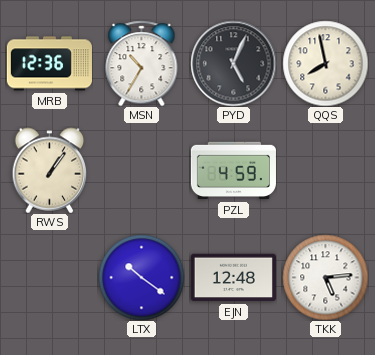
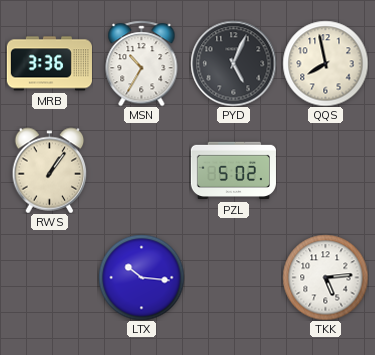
MRB: 12:36 -> 3:36
PZL: 4:59 -> 5:02
LTX: 10:21 -> 10:16
EJN: 12:48 -> none
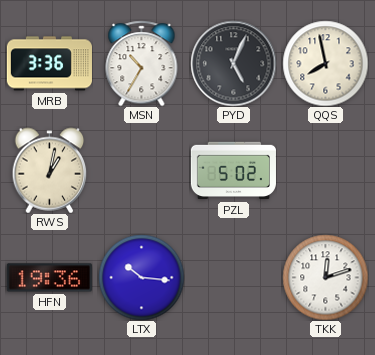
RWS: 1:06 -> 1:02
HFN: none -> 19:36
TKK: 5:14 -> 12:12
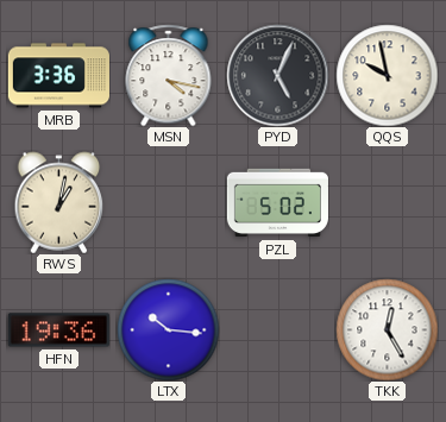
MSN: 10:35 -> 4:17
QQS: 7:58 -> 9:58
TKK: 12:12 -> 12:25
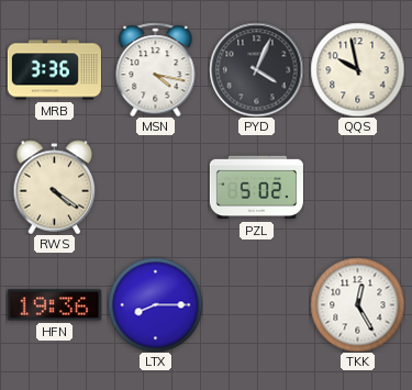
PYD: 5:04 -> 4:04
RWS: 1:02 -> 4:21
LTX: 10:16 -> 8:15
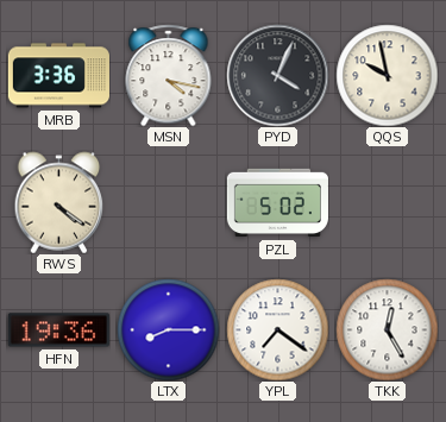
YPL: none -> 7:21
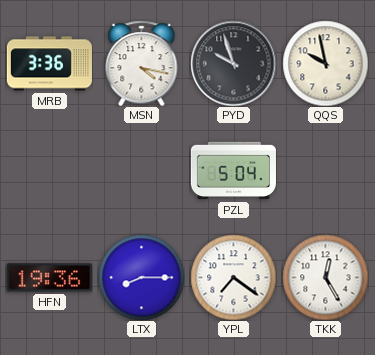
PYD: 4:04 -> 9:57
RWS: 4:21 -> none
PZL: 5:02 -> 5:04
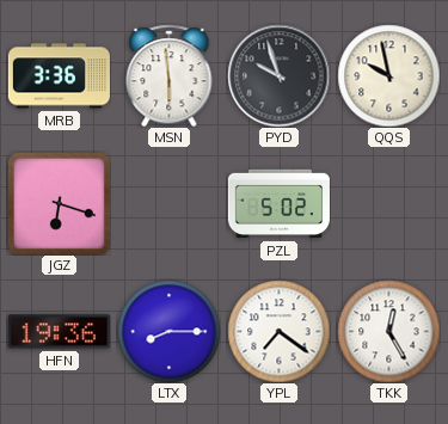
MSN: 4:17 -> 5:59
JGZ: none -> 6:18
PZL: 5:04 -> 5:02
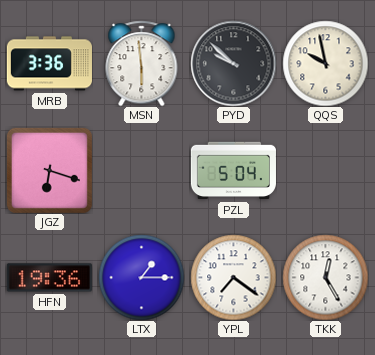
PYD: 9:57 -> 9:52
PZL: 5:02 -> 5:04
LTX: 8:15 -> 1:15
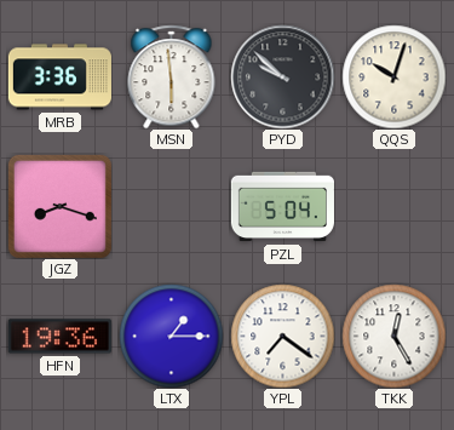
QQS: 9:58 -> 10:03
JGZ: 6:18 -> 8:18
